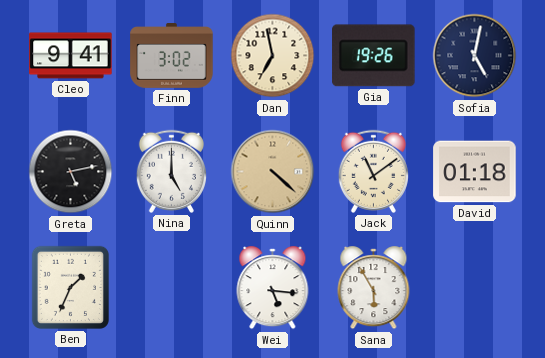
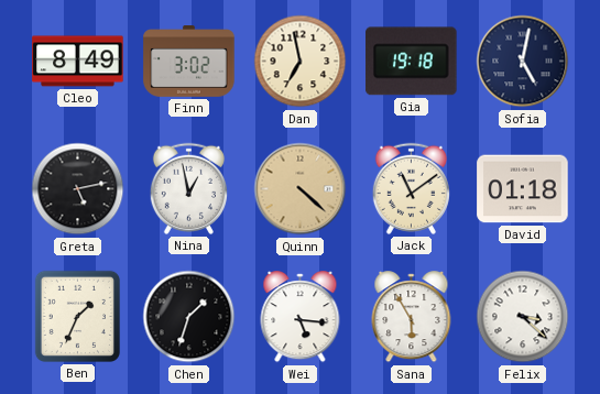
Cleo: 9:41 -> 8:49
Gia: 19:26 -> 19:18
Nina: 5:00 -> 12:58
Chen: none -> 1:33
Felix: none -> 3:22
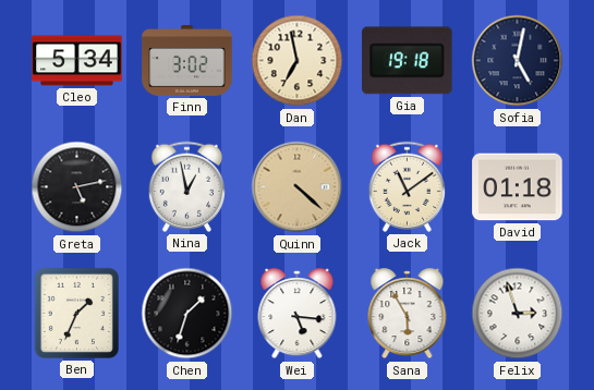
Cleo: 8:49 -> 5:34
Felix: 3:22 -> 2:57
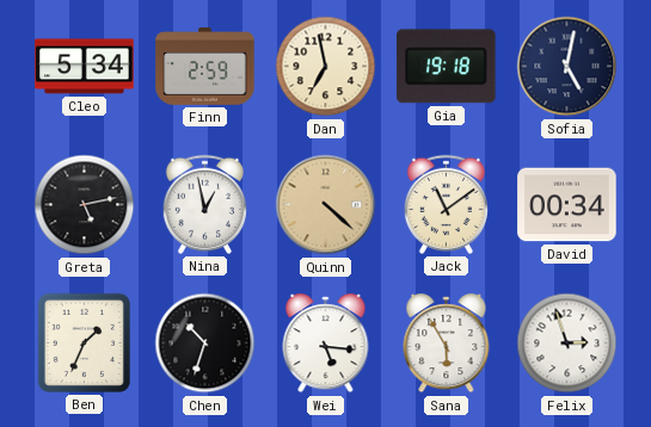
Finn: 3:02 -> 2:59
David: 01:18 -> 00:34
Chen: 1:33 -> 10:33
